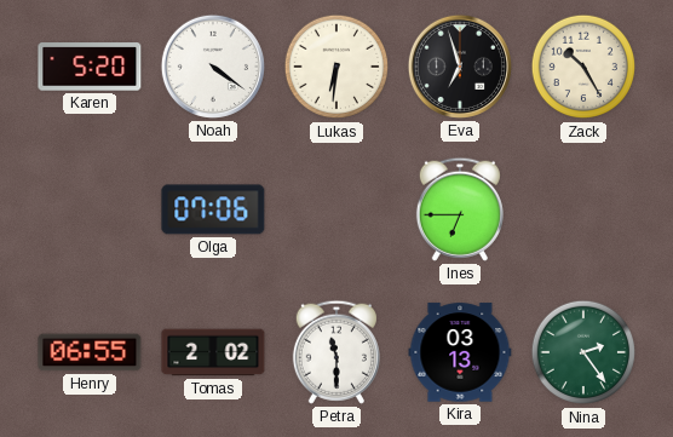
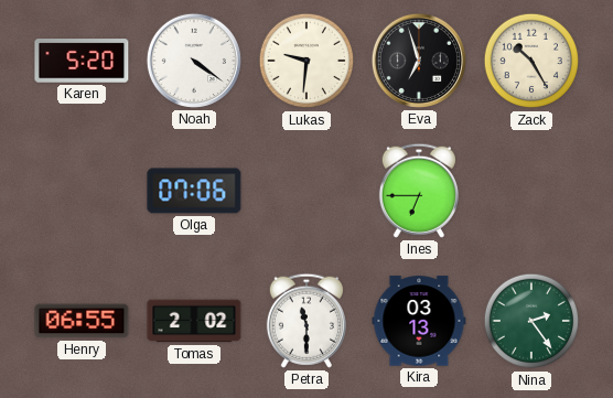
Lukas: 6:31 -> 9:31
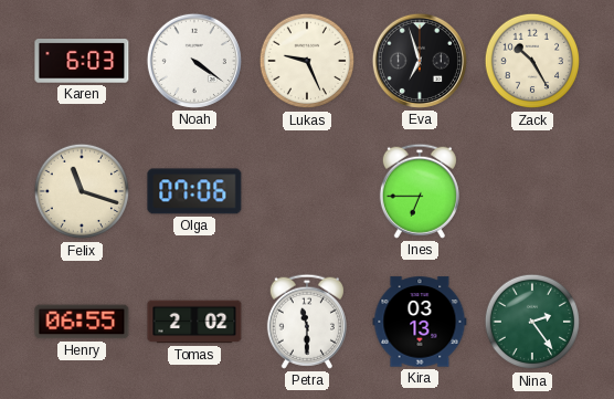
Karen: 5:20 -> 6:03
Lukas: 9:31 -> 9:26
Felix: none -> 11:18
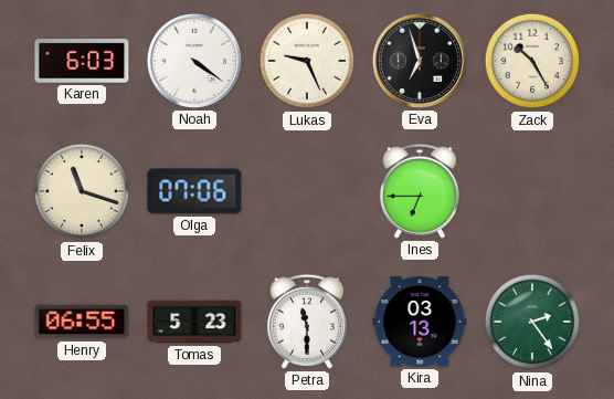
Tomas: 2:02 -> 5:23
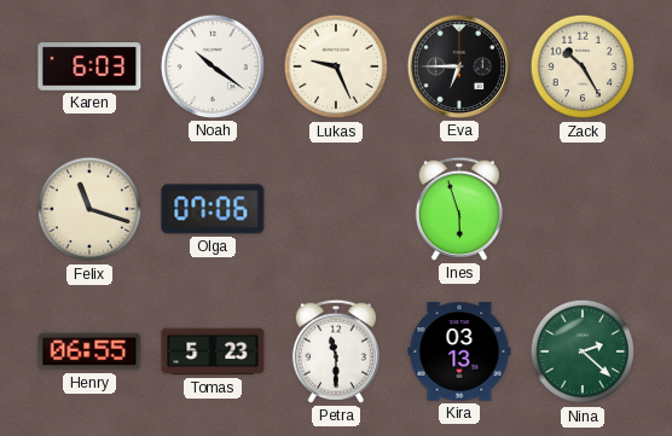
Noah: 4:21 -> 10:21
Eva: 6:57 -> 6:45
Ines: 6:45 -> 5:57
Nina: 2:24 -> 2:22
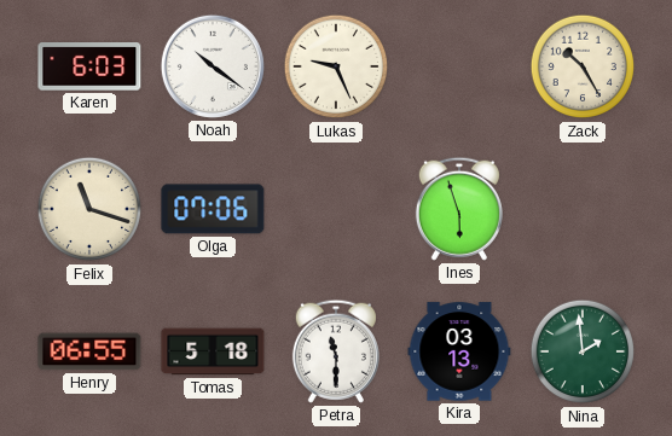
Eva: 6:45 -> none
Tomas: 5:23 -> 5:18
Nina: 2:22 -> 1:59
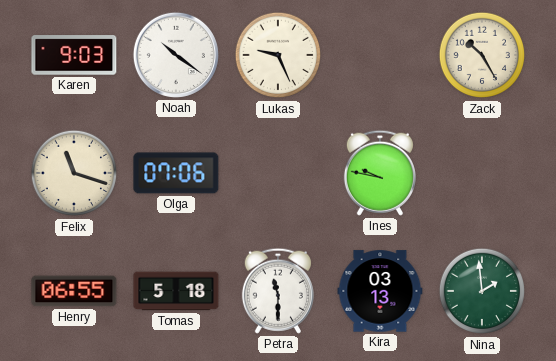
Karen: 6:03 -> 9:03
Ines: 5:57 -> 9:47
